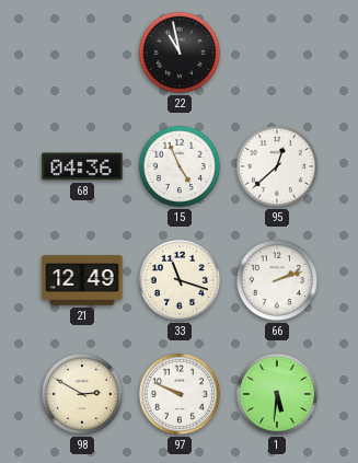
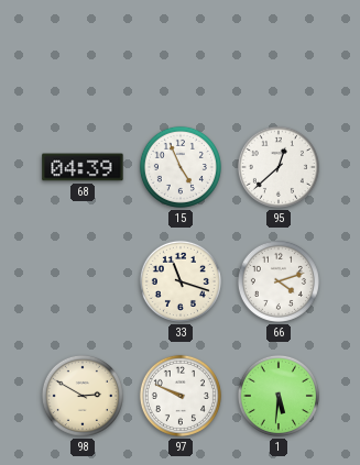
22: 10:58 -> none
68: 04:36 -> 04:39
21: 12:49 -> none
66: 2:12 -> 4:12
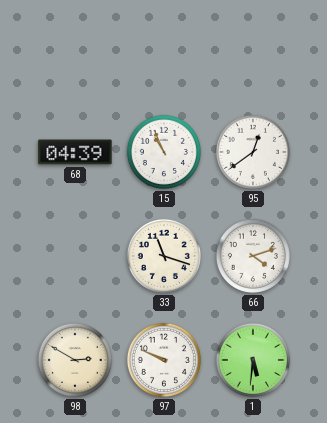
15: 4:56 -> 10:56
95: 12:38 -> 12:39
